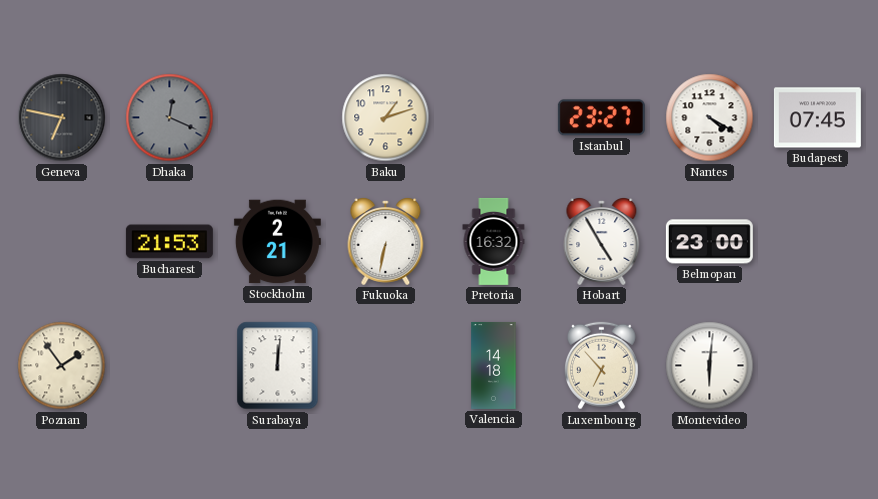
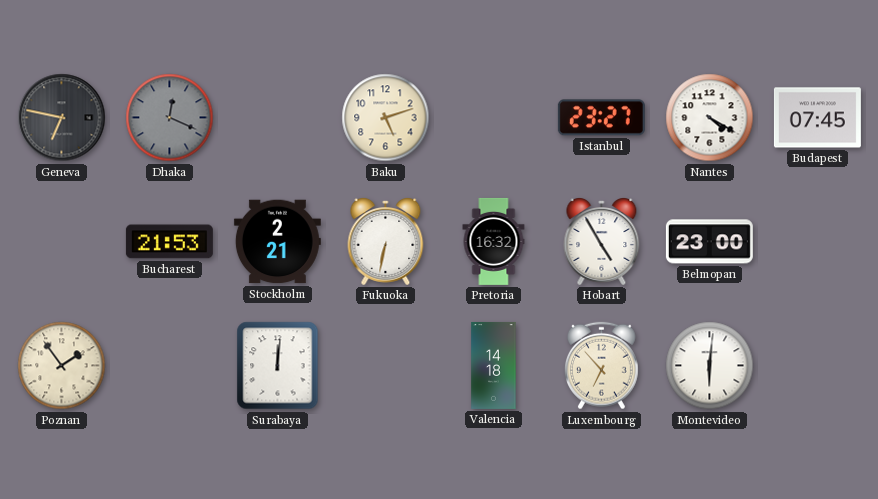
Baku: 1:12 -> 5:12
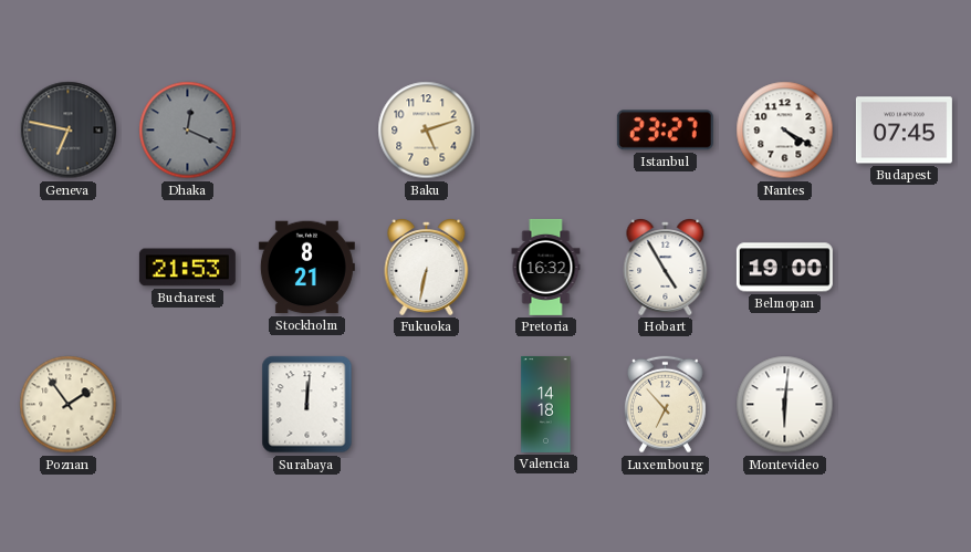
Stockholm: 2:21 -> 8:21
Belmopan: 23:00 -> 19:00
